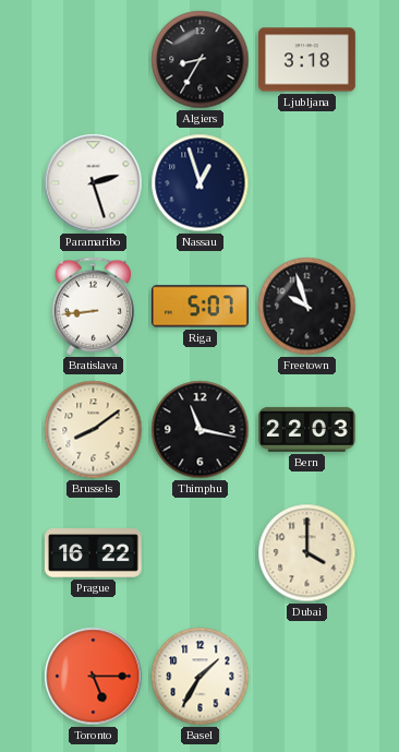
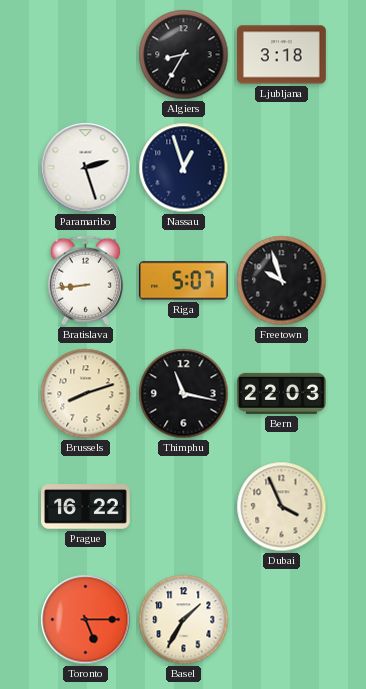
Brussels: 8:09 -> 8:12
Dubai: 4:00 -> 3:56
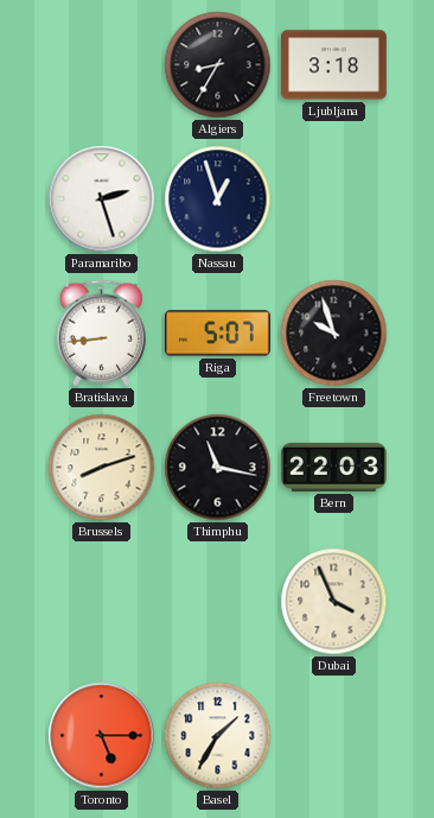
Prague: 16:22 -> none
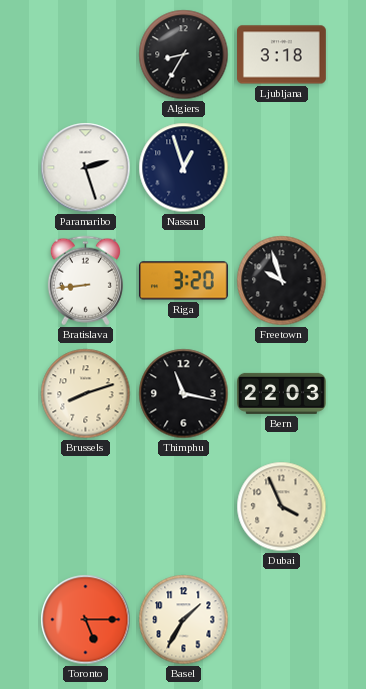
Riga: 5:07 -> 3:20
